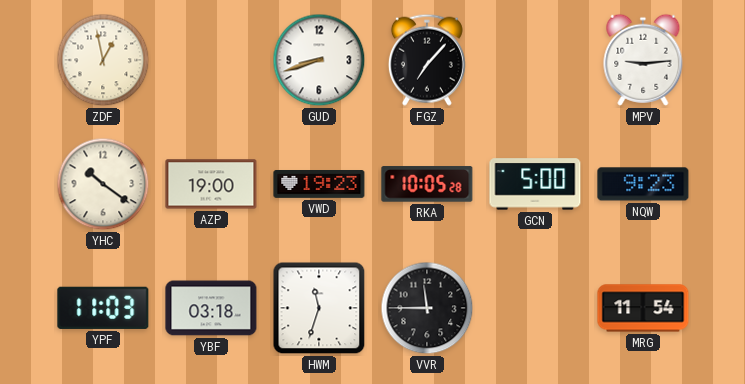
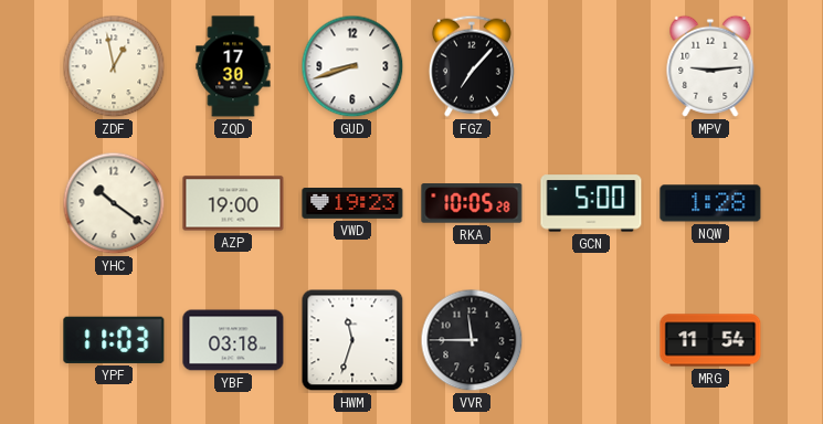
ZQD: none -> 17:30
NQW: 9:23 -> 1:28
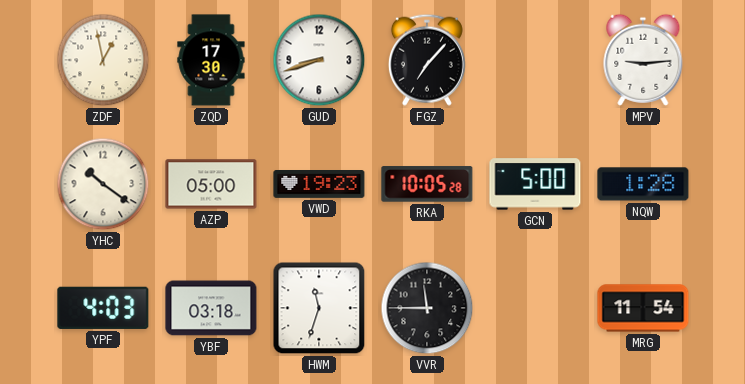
AZP: 19:00 -> 05:00
YPF: 11:03 -> 4:03
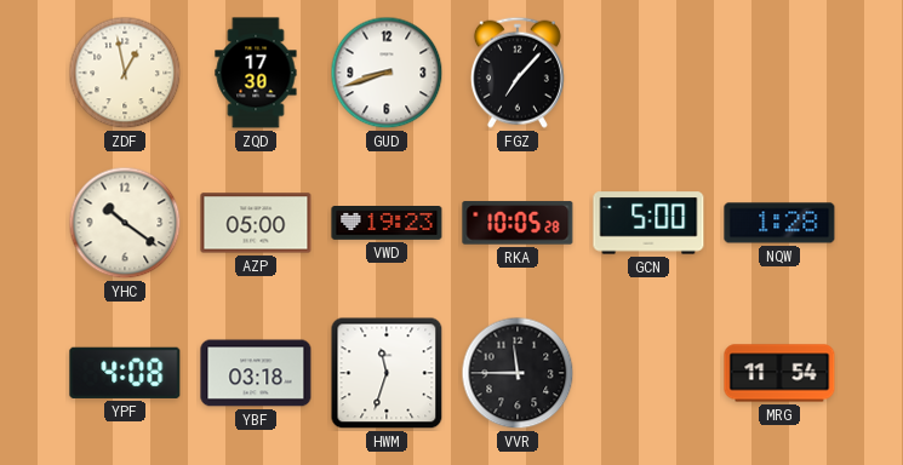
MPV: 9:14 -> none
YPF: 4:03 -> 4:08
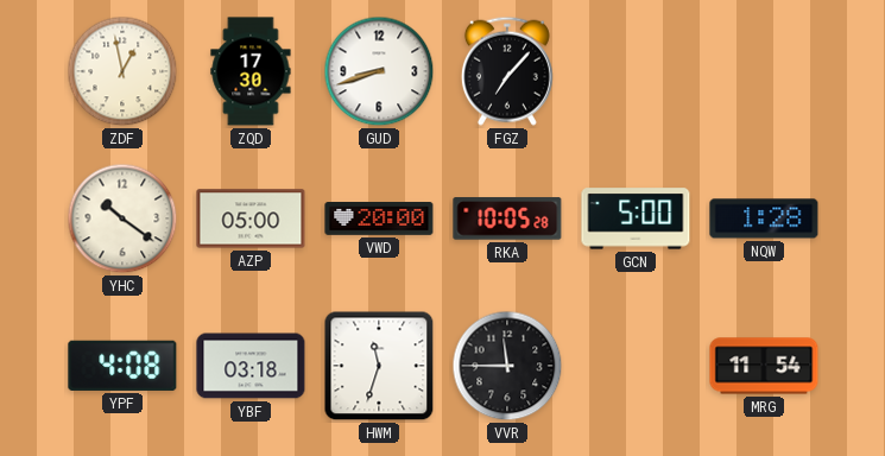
VWD: 19:23 -> 20:00
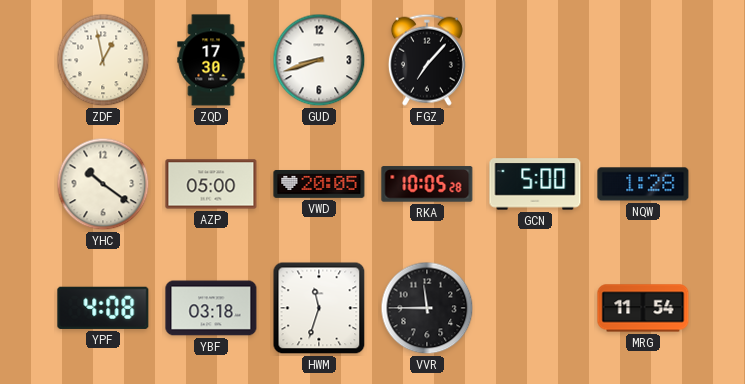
VWD: 20:00 -> 20:05
